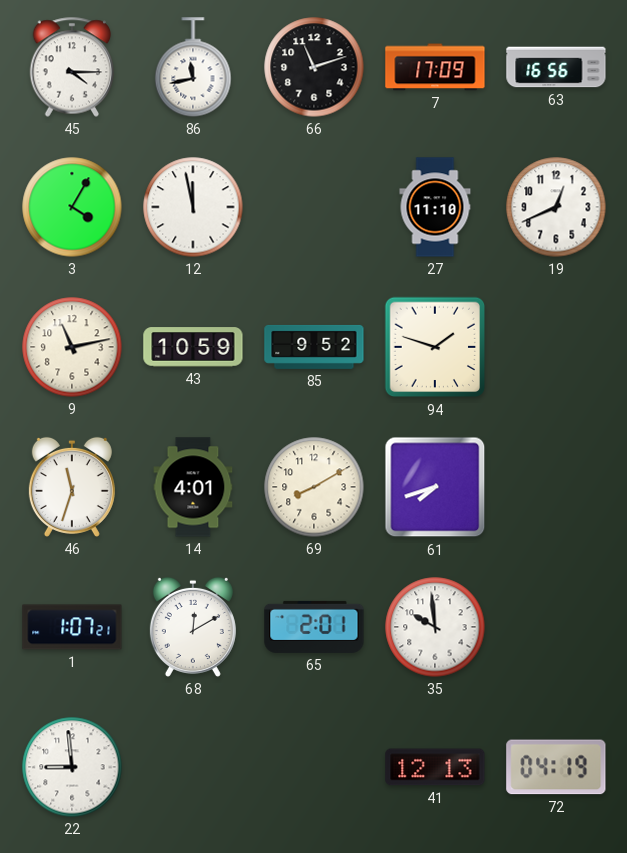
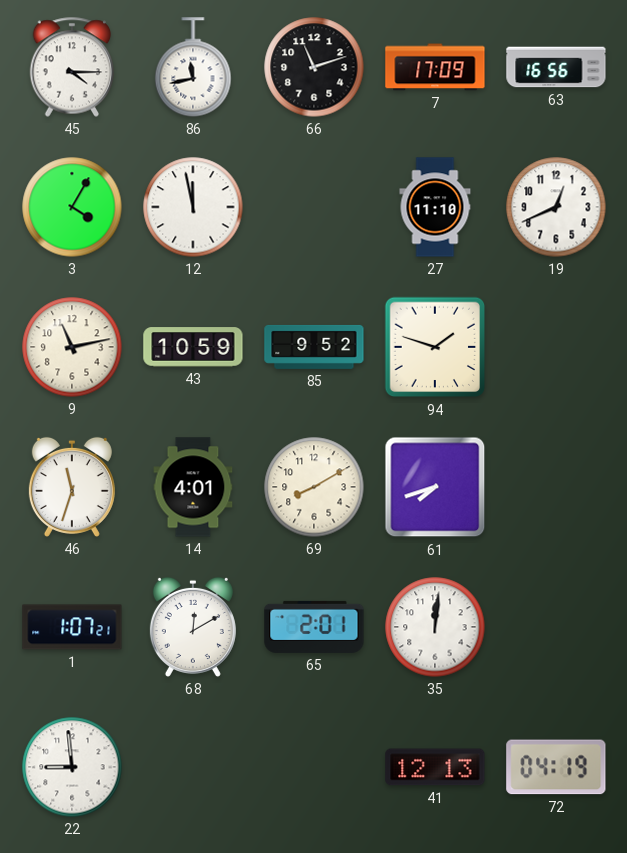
35: 9:59 -> 12:01
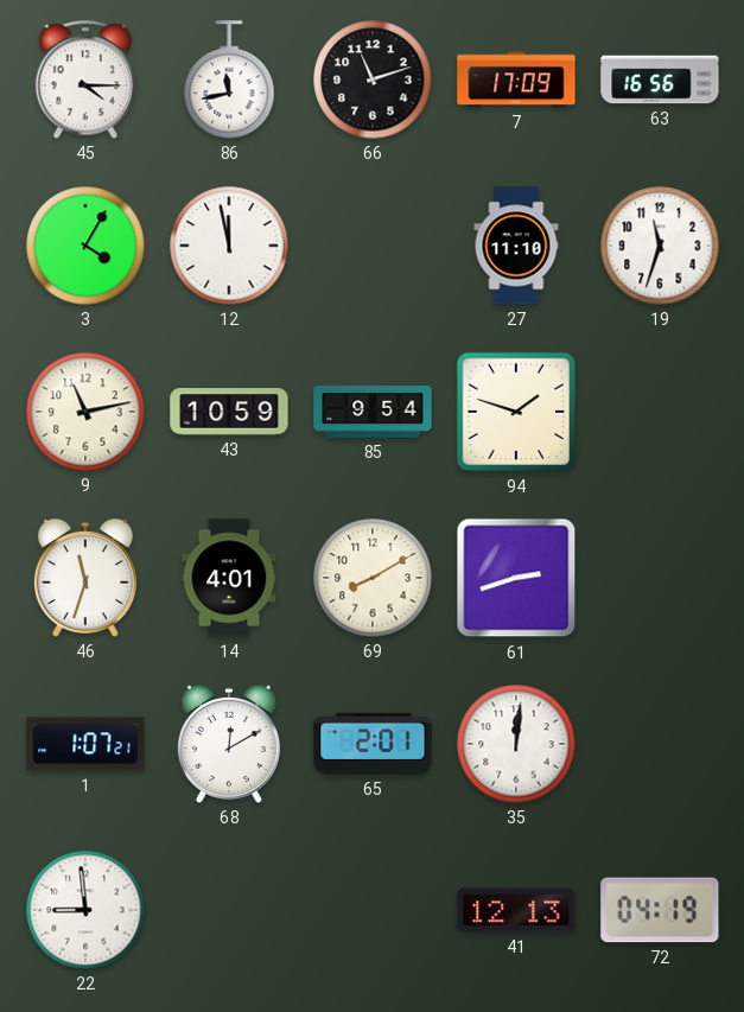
19: 12:41 -> 11:33
85: 9:52 -> 9:54
61: 7:42 -> 2:42
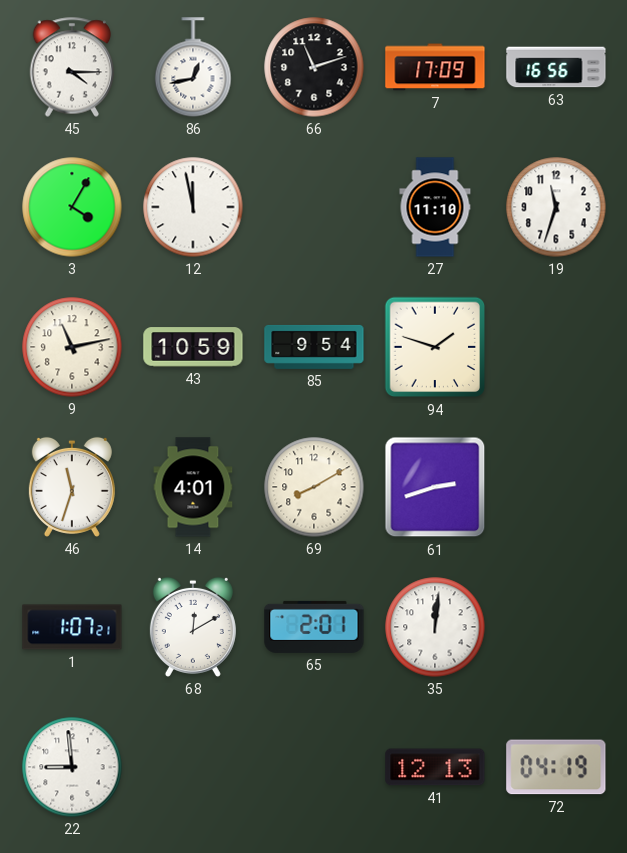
86: 11:43 -> 12:43
